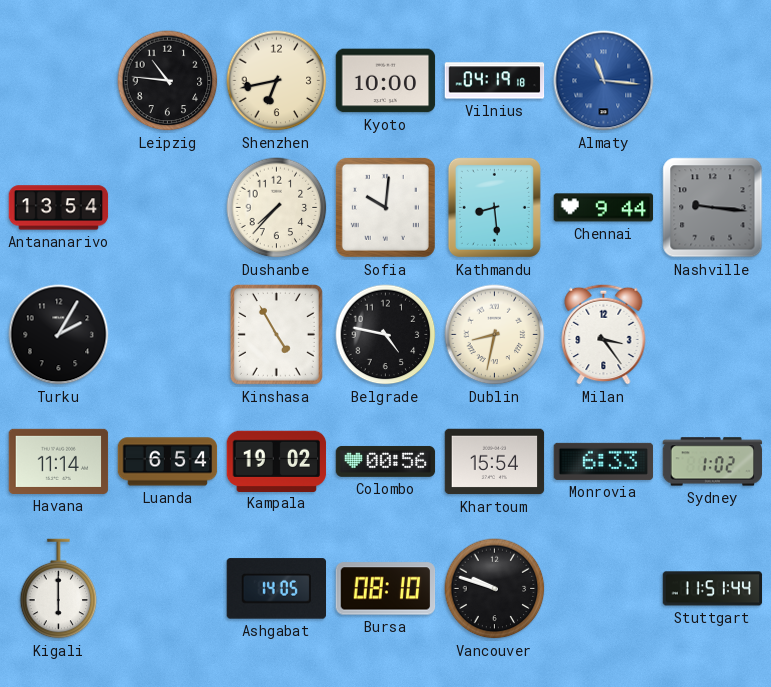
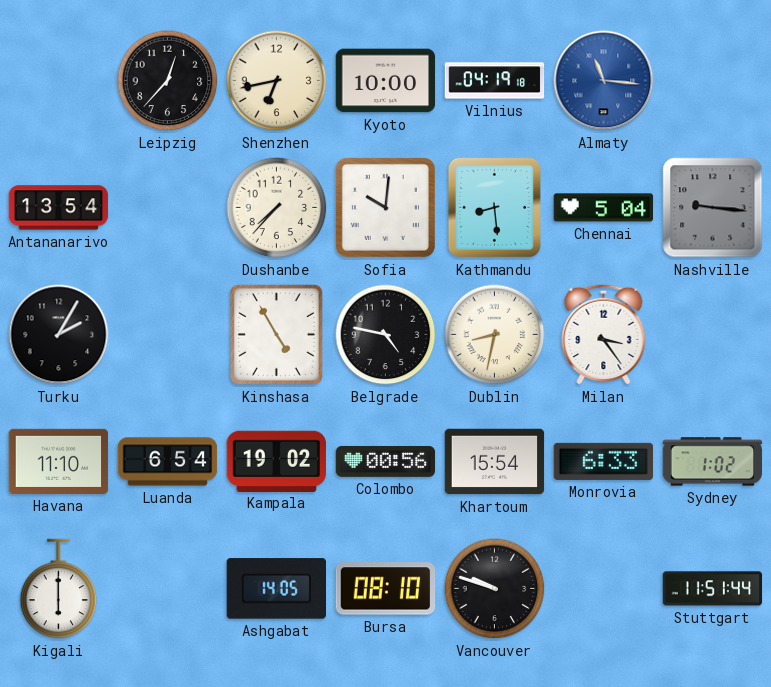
Leipzig: 10:46 -> 12:37
Chennai: 9:44 -> 5:04
Havana: 11:14 -> 11:10
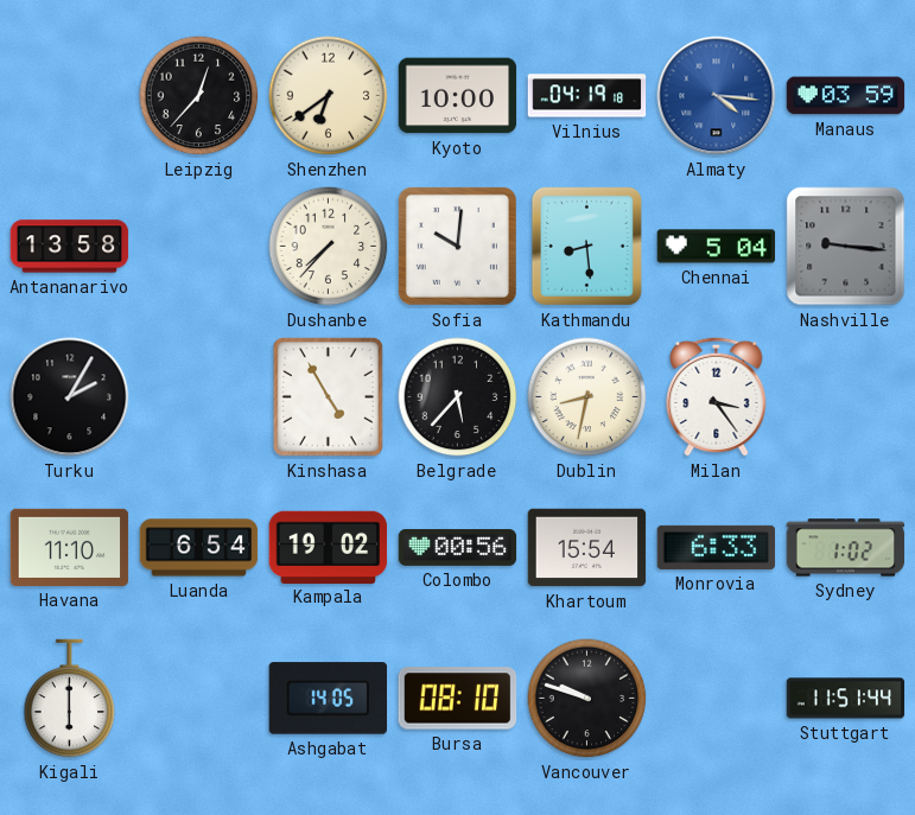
Shenzhen: 6:43 -> 6:39
Almaty: 11:16 -> 4:16
Manaus: none -> 03:59
Antananarivo: 13:54 -> 13:58
Belgrade: 4:47 -> 5:37
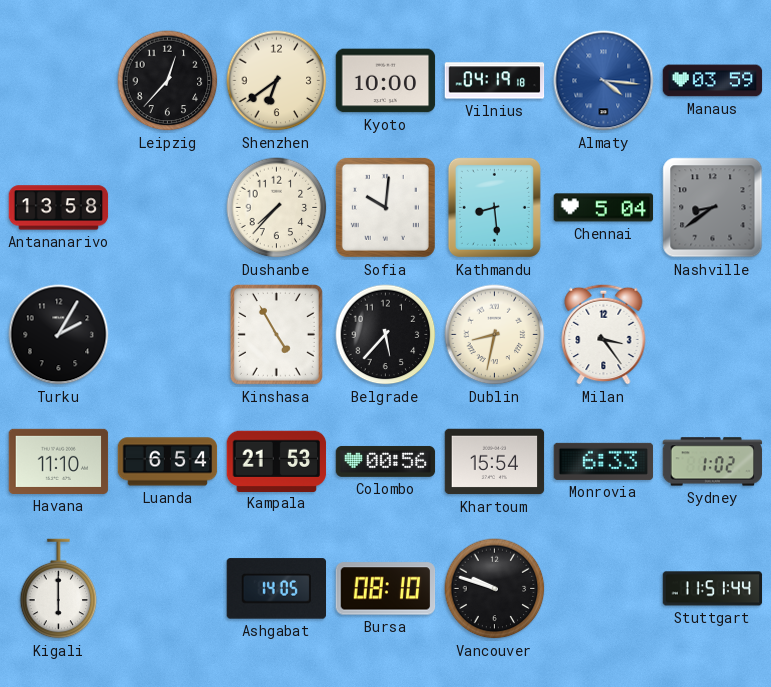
Nashville: 9:16 -> 8:39
Kampala: 19:02 -> 21:53
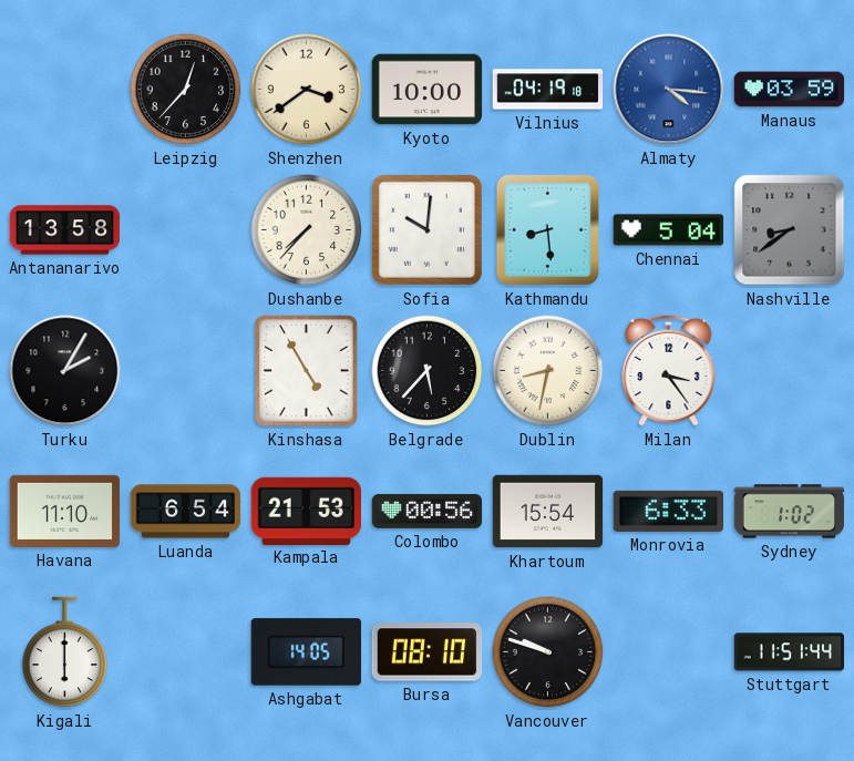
Shenzhen: 6:39 -> 3:39
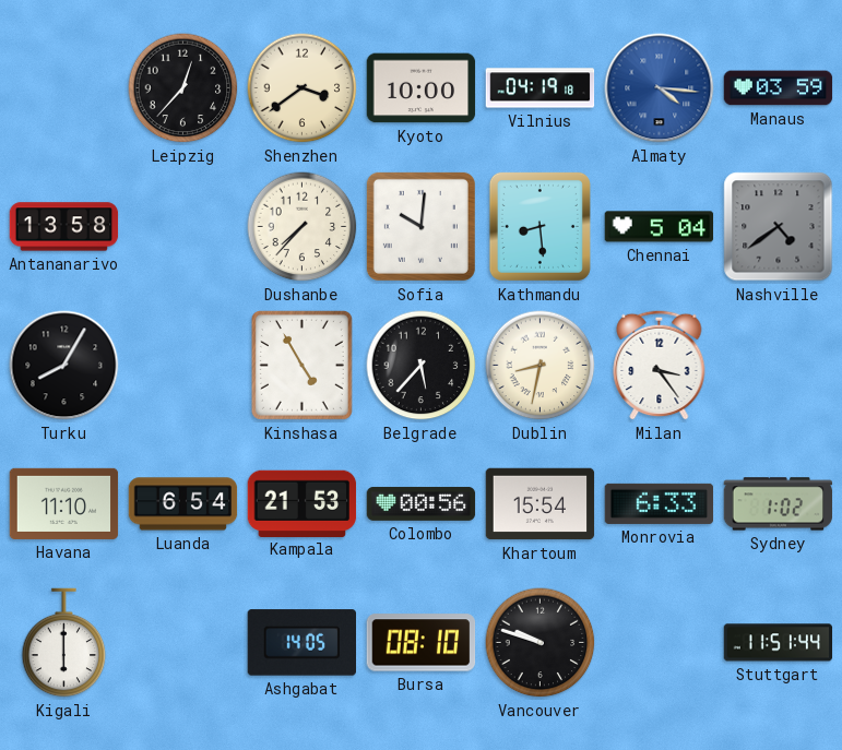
Nashville: 8:39 -> 4:39
Turku: 2:05 -> 8:05
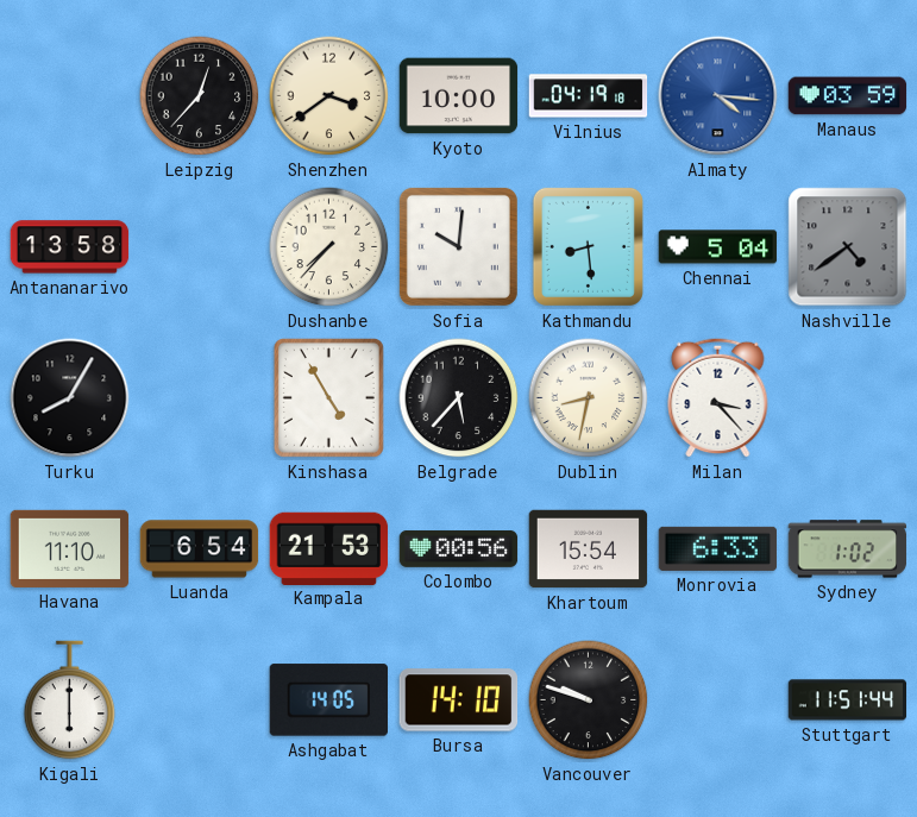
Milan: 3:24 -> 3:23
Bursa: 08:10 -> 14:10
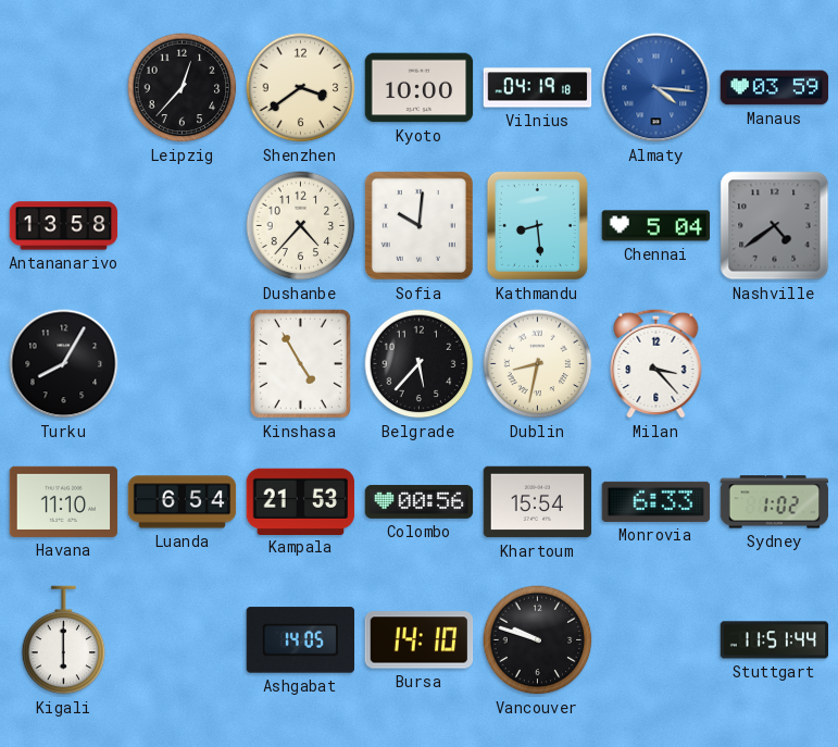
Dushanbe: 7:37 -> 4:37
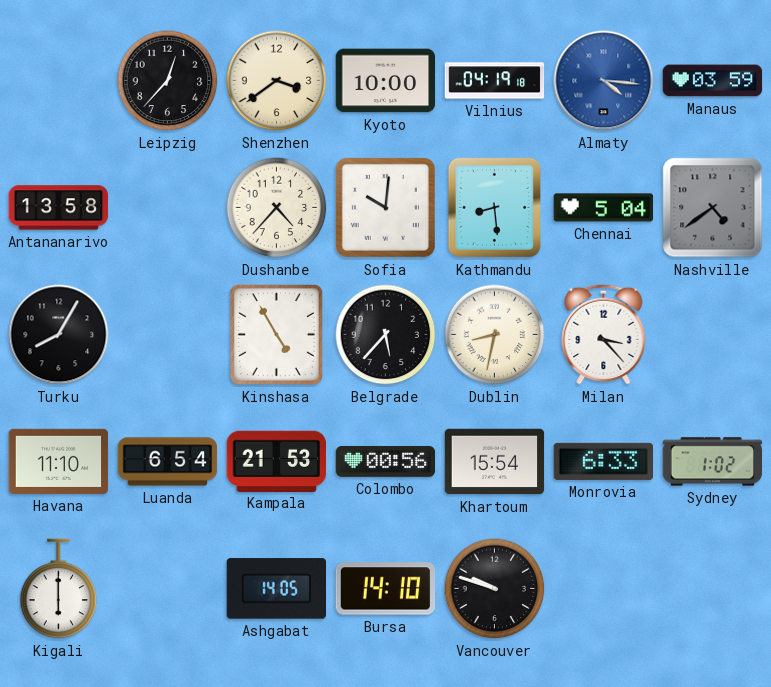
Stuttgart: 11:51 -> none
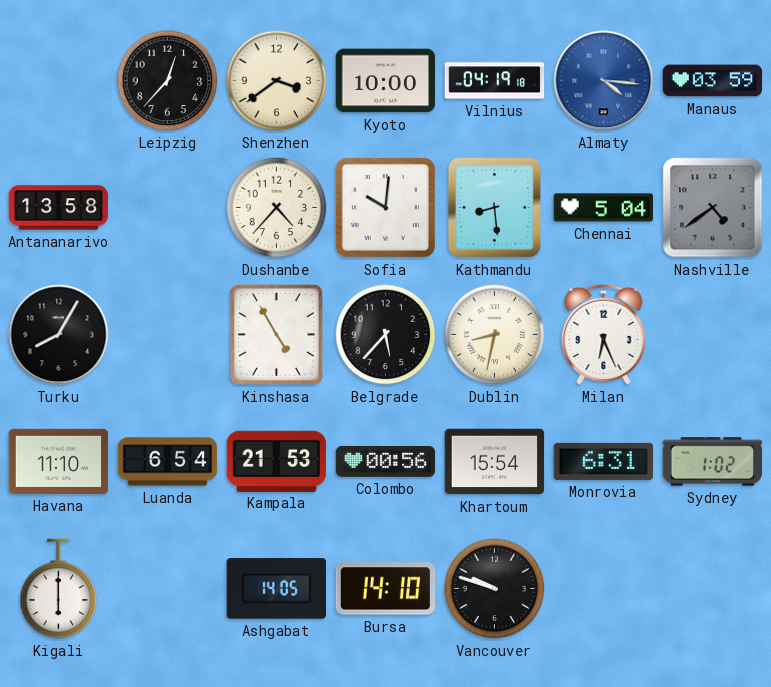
Milan: 3:23 -> 6:26
Monrovia: 6:33 -> 6:31
